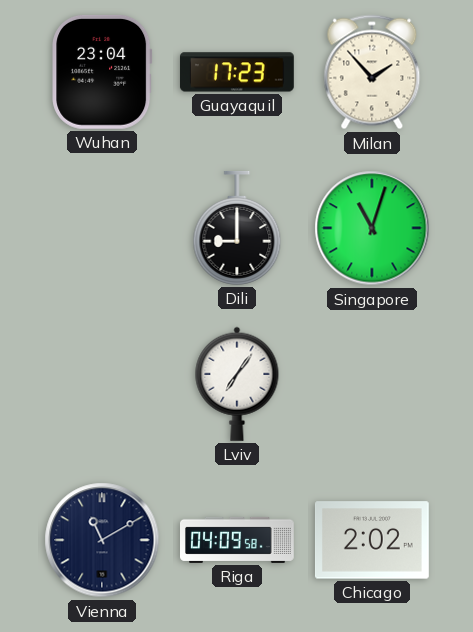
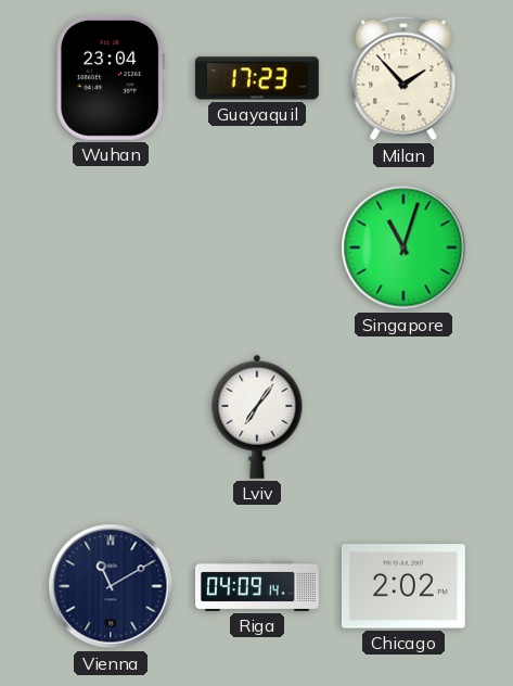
Dili: 9:00 -> none
Riga: 04:09:58 -> 04:09:14
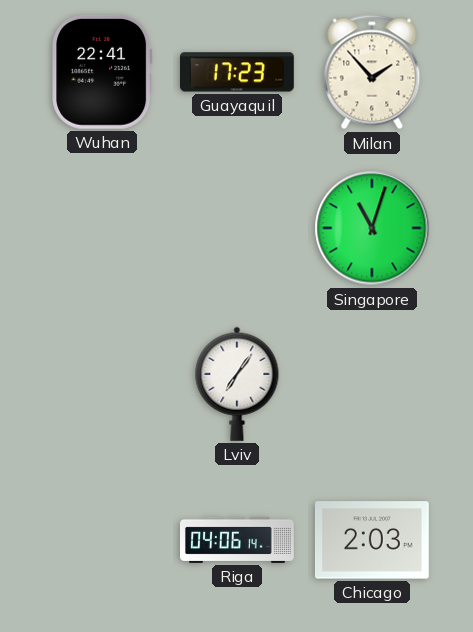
Wuhan: 23:04 -> 22:41
Vienna: 11:10 -> none
Riga: 04:09 -> 04:06
Chicago: 2:02 -> 2:03
